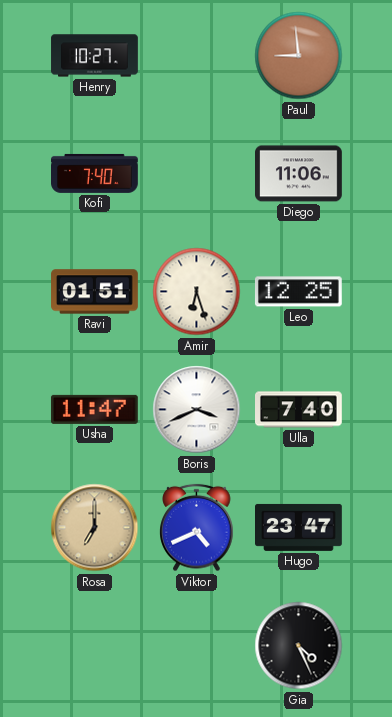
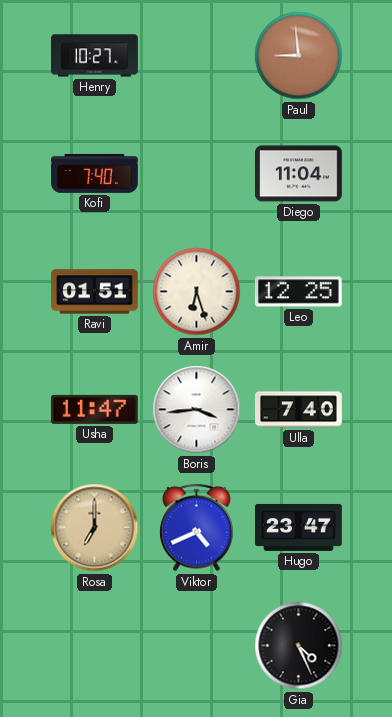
Diego: 11:06 -> 11:04
Boris: 3:41 -> 3:44
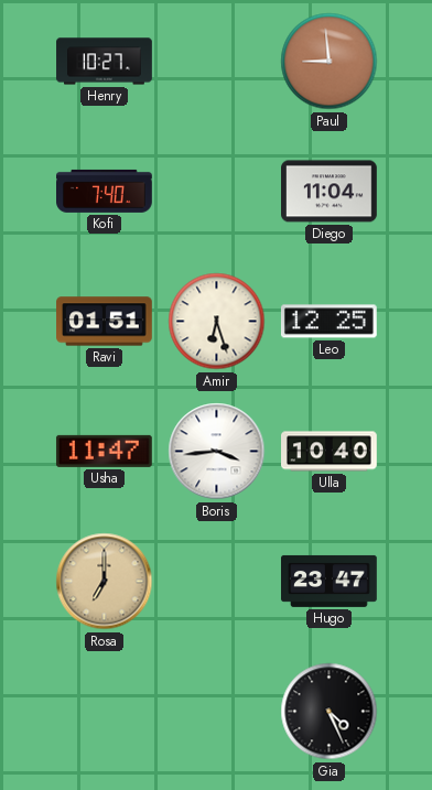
Ulla: 7:40 -> 10:40
Viktor: 4:41 -> none
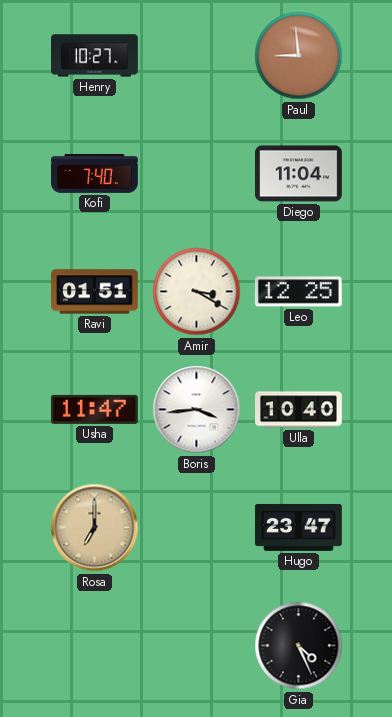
Amir: 6:27 -> 3:20
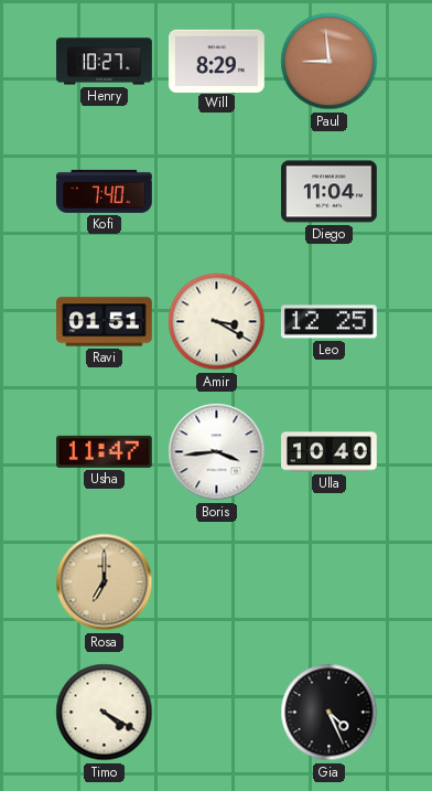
Will: none -> 8:29
Hugo: 23:47 -> none
Timo: none -> 4:20
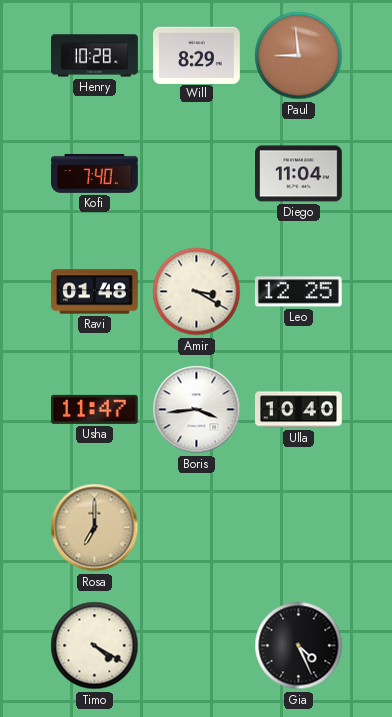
Henry: 10:27 -> 10:28
Ravi: 01:51 -> 01:48
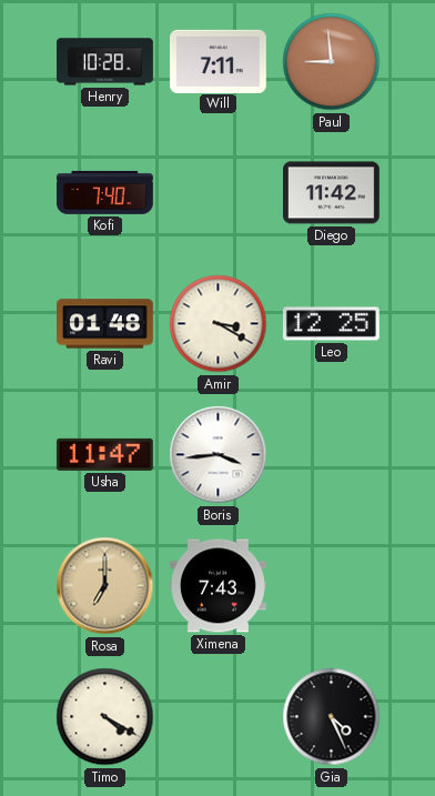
Will: 8:29 -> 7:11
Diego: 11:04 -> 11:42
Ulla: 10:40 -> none
Ximena: none -> 7:43
